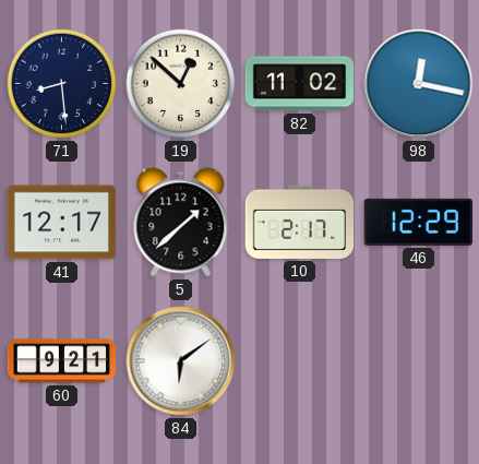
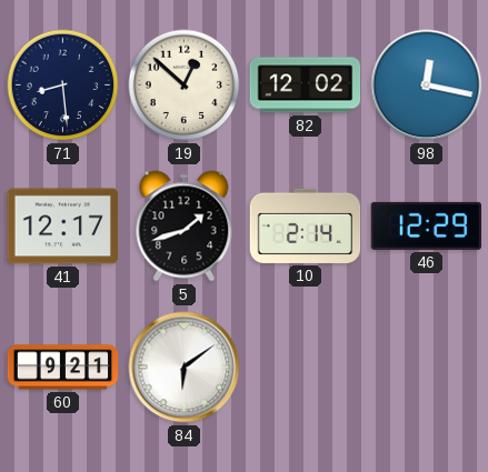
82: 11:02 -> 12:02
5: 1:38 -> 1:42
10: 2:17 -> 2:14
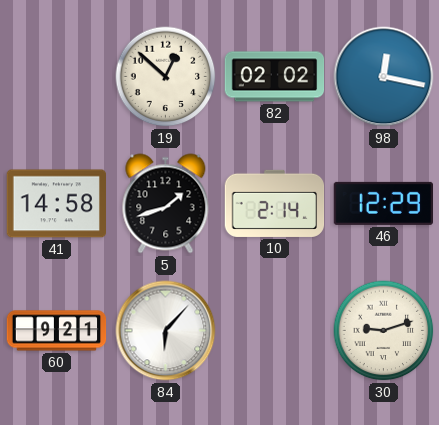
71: 8:29 -> none
82: 12:02 -> 02:02
41: 12:17 -> 14:58
84: 6:09 -> 6:07
30: none -> 9:12
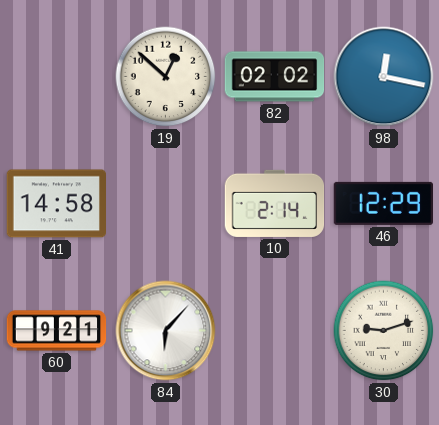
5: 1:42 -> none
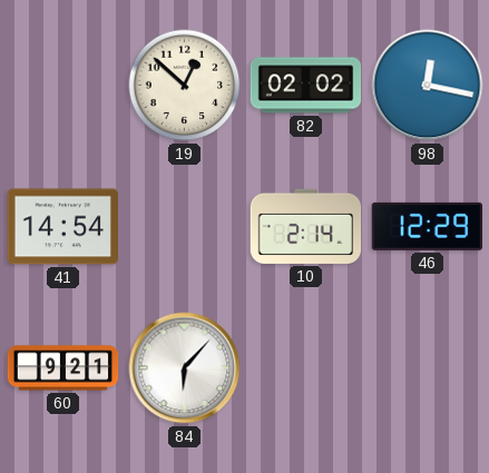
41: 14:58 -> 14:54
30: 9:12 -> none
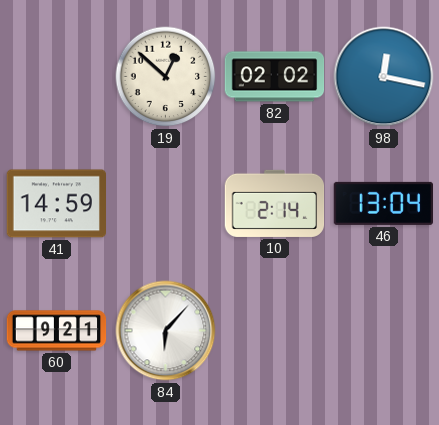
41: 14:54 -> 14:59
46: 12:29 -> 13:04
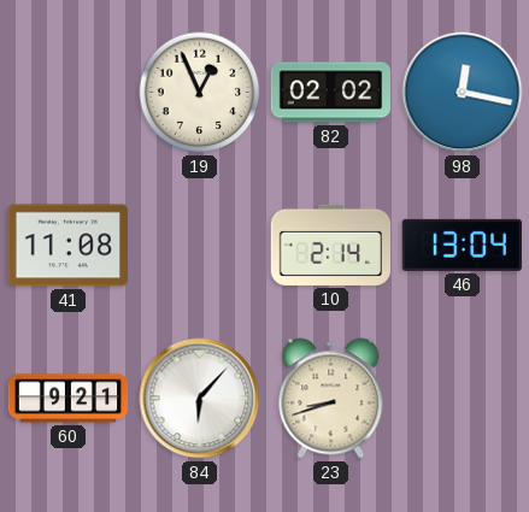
19: 12:52 -> 12:56
41: 14:59 -> 11:08
23: none -> 8:42
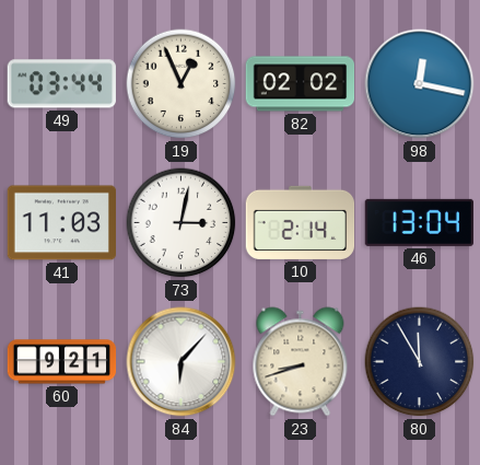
49: none -> 03:44
41: 11:08 -> 11:03
73: none -> 3:02
80: none -> 11:55
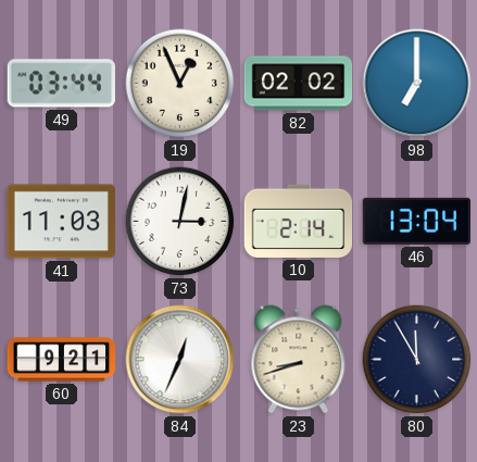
98: 12:17 -> 7:00
84: 6:07 -> 12:34
